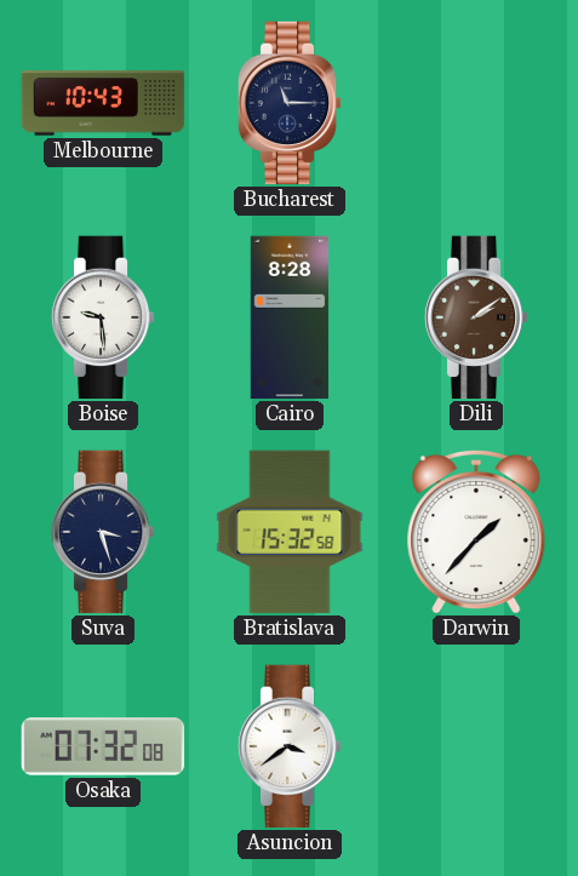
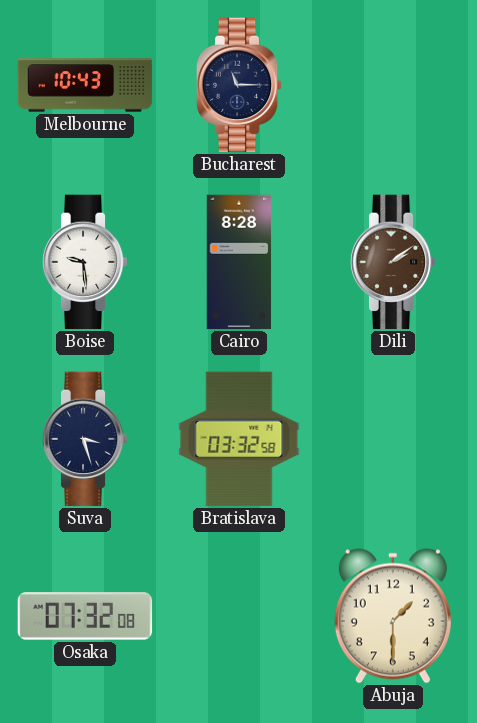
Bratislava: 15:32 -> 03:32
Darwin: 1:37 -> none
Asuncion: 3:39 -> none
Abuja: none -> 1:30
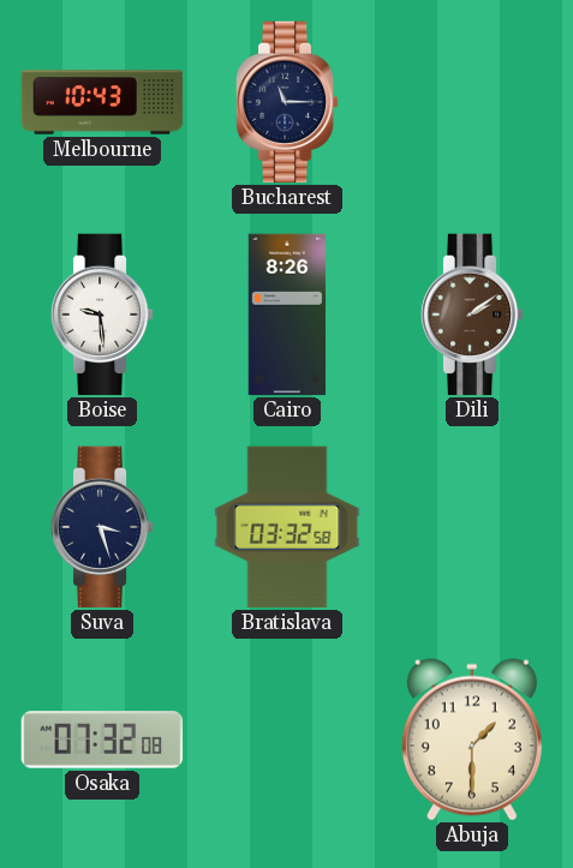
Cairo: 8:28 -> 8:26
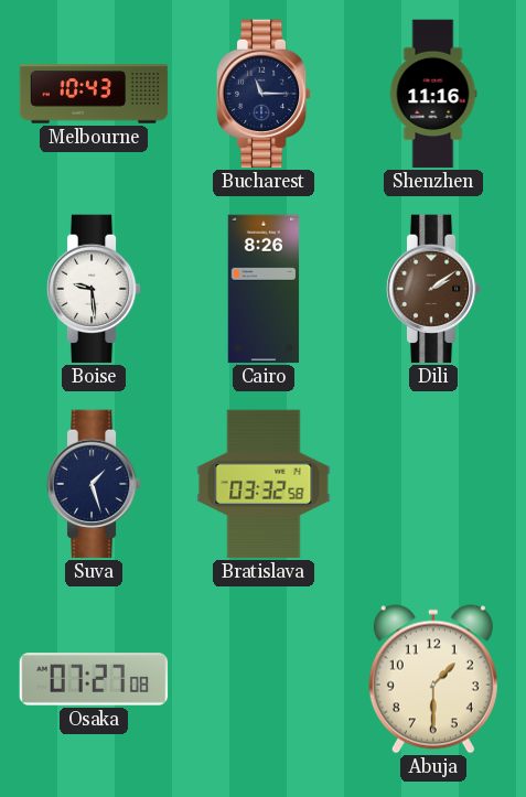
Shenzhen: none -> 11:16
Suva: 3:27 -> 1:27
Osaka: 07:32 -> 07:27
